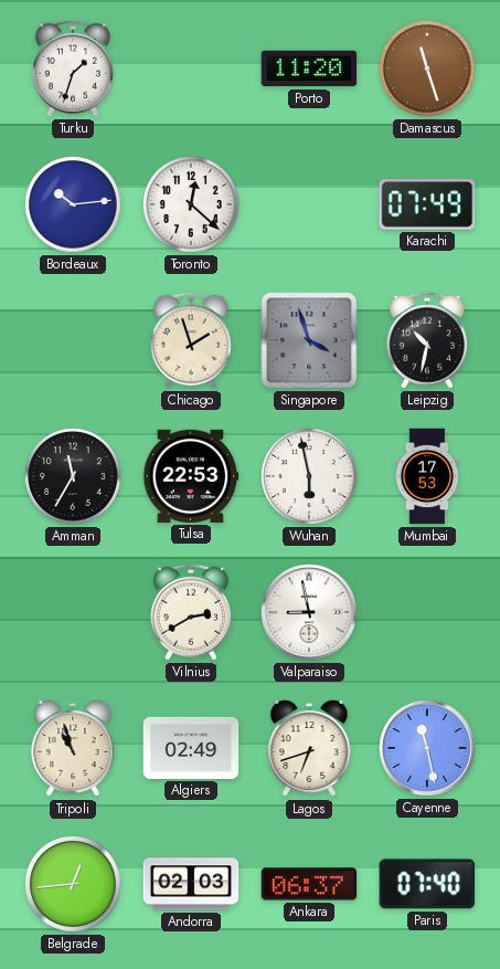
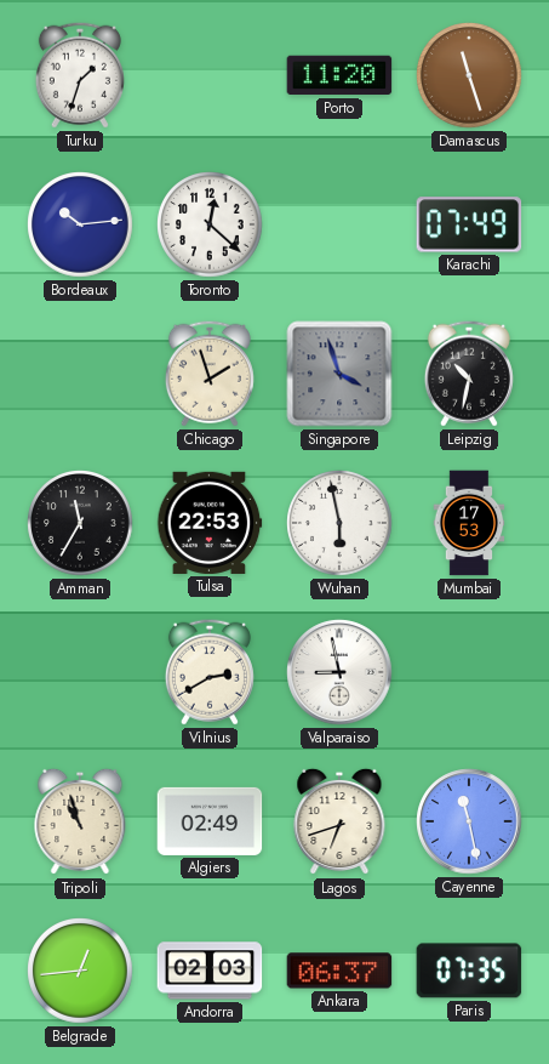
Paris: 07:40 -> 07:35
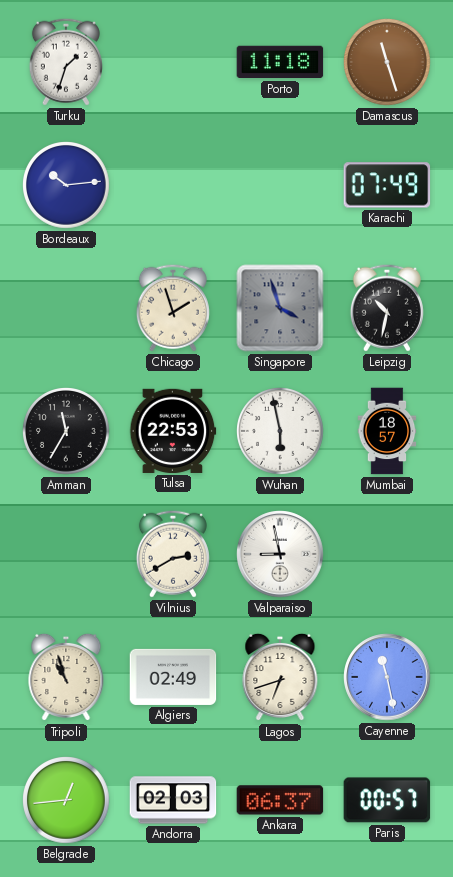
Porto: 11:20 -> 11:18
Toronto: 12:22 -> none
Mumbai: 17:53 -> 18:57
Paris: 07:35 -> 00:57
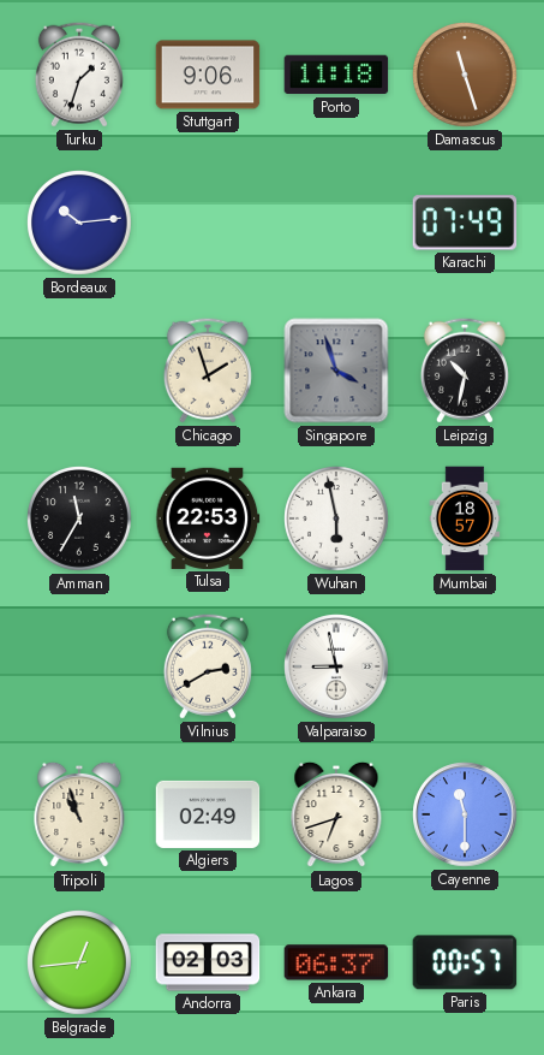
Stuttgart: none -> 9:06
Cayenne: 11:28 -> 11:30
